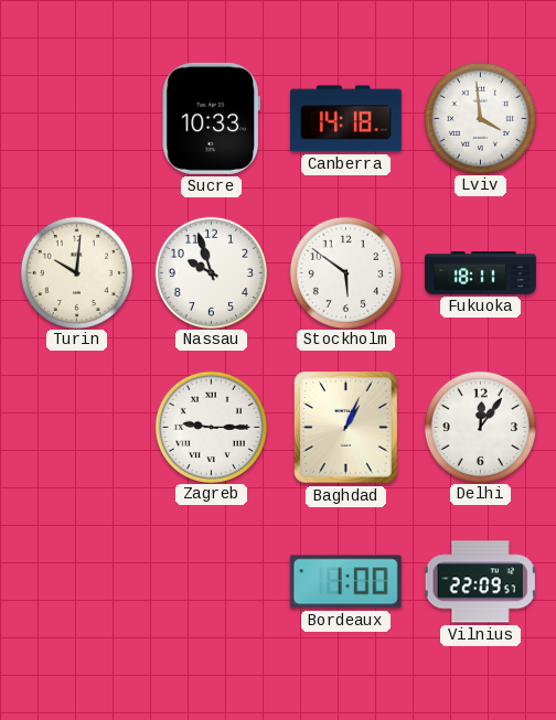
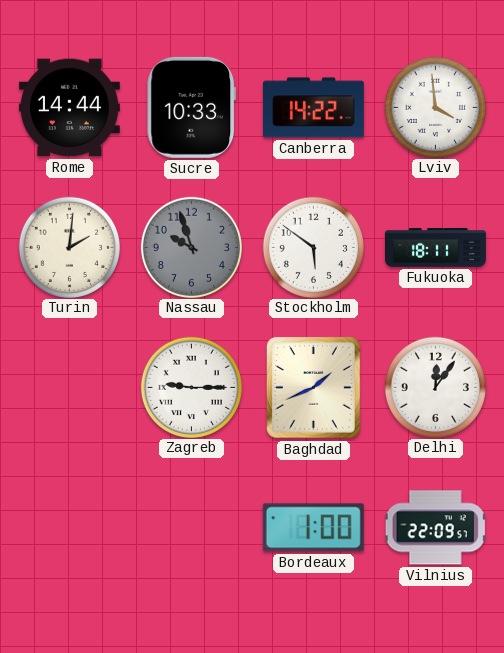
Rome: none -> 14:44
Canberra: 14:18 -> 14:22
Turin: 10:01 -> 2:01
Nassau dial: white -> grey
Baghdad: 1:04 -> 1:41
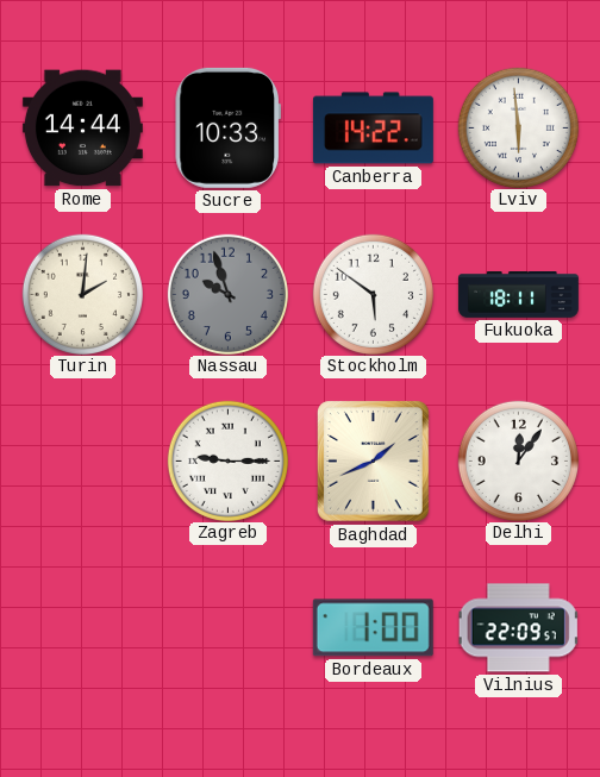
Lviv: 3:59 -> 5:59
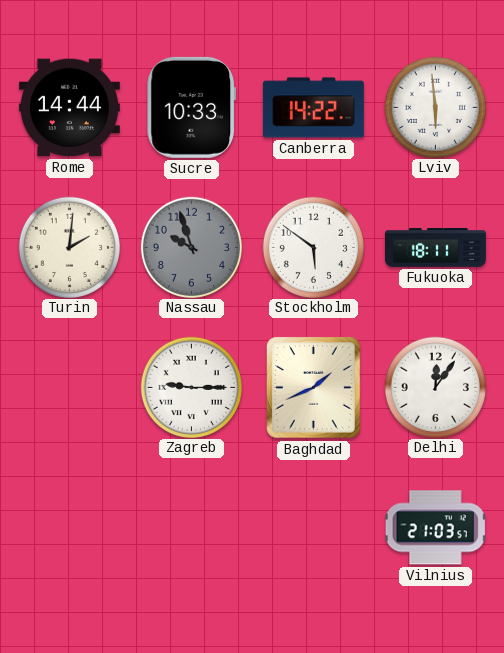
Bordeaux: 1:00 -> none
Vilnius: 22:09 -> 21:03
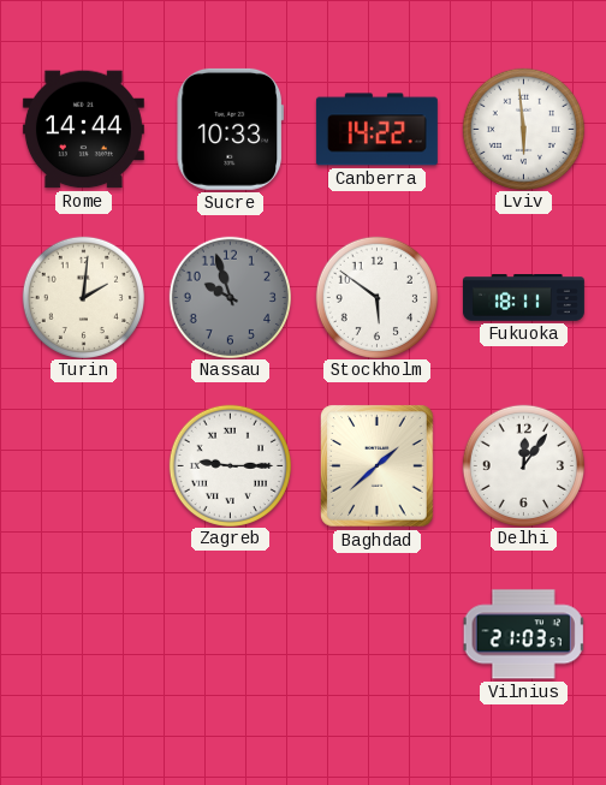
Baghdad: 1:41 -> 1:38
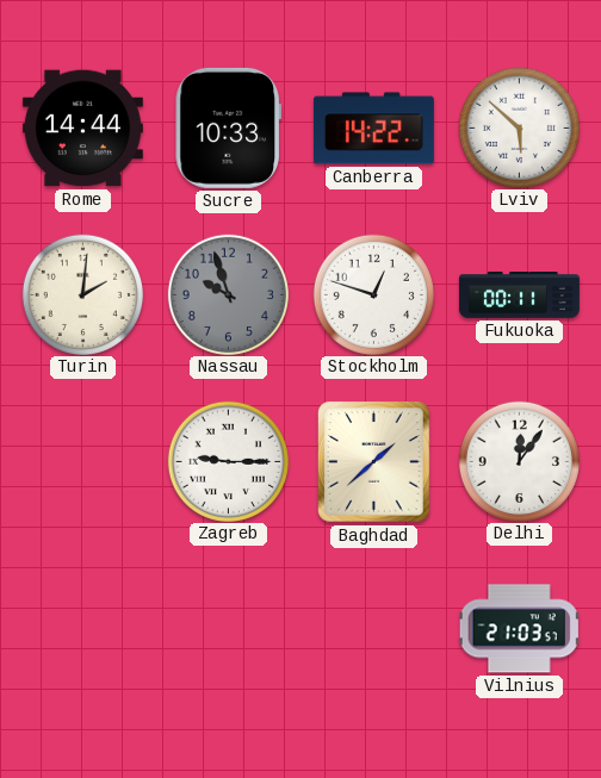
Lviv: 5:59 -> 5:52
Stockholm: 5:51 -> 12:48
Fukuoka: 18:11 -> 00:11
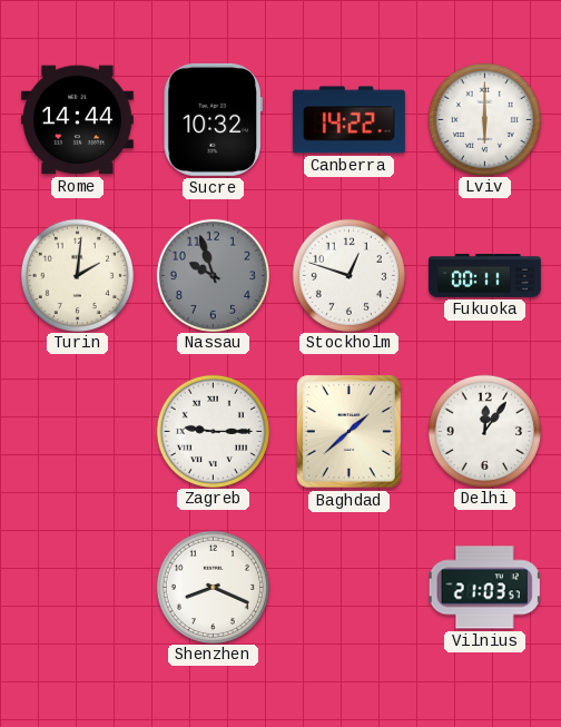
Sucre: 10:33 -> 10:32
Lviv: 5:52 -> 6:00
Shenzhen: none -> 8:19
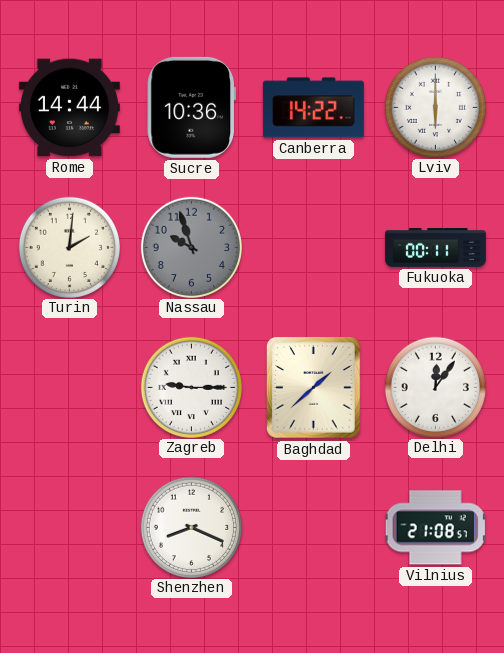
Sucre: 10:32 -> 10:36
Stockholm: 12:48 -> none
Vilnius: 21:03 -> 21:08
